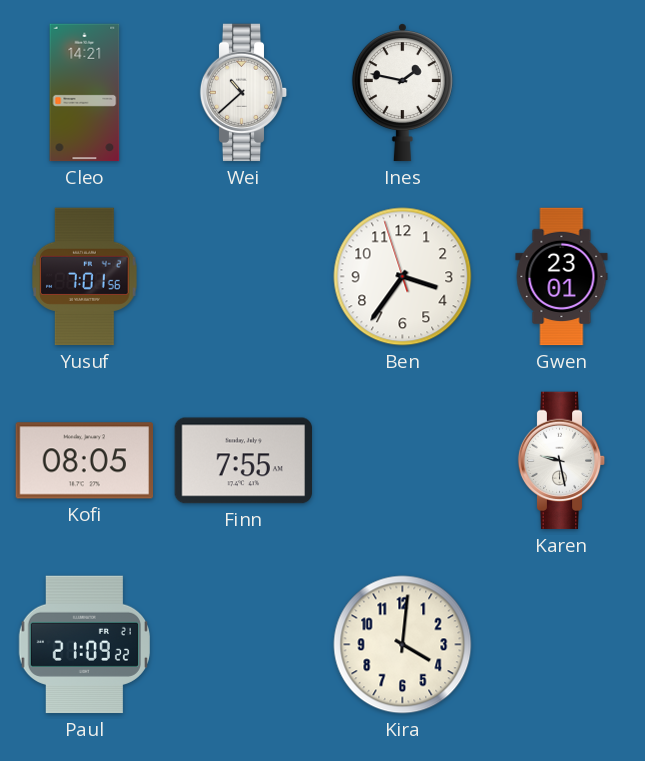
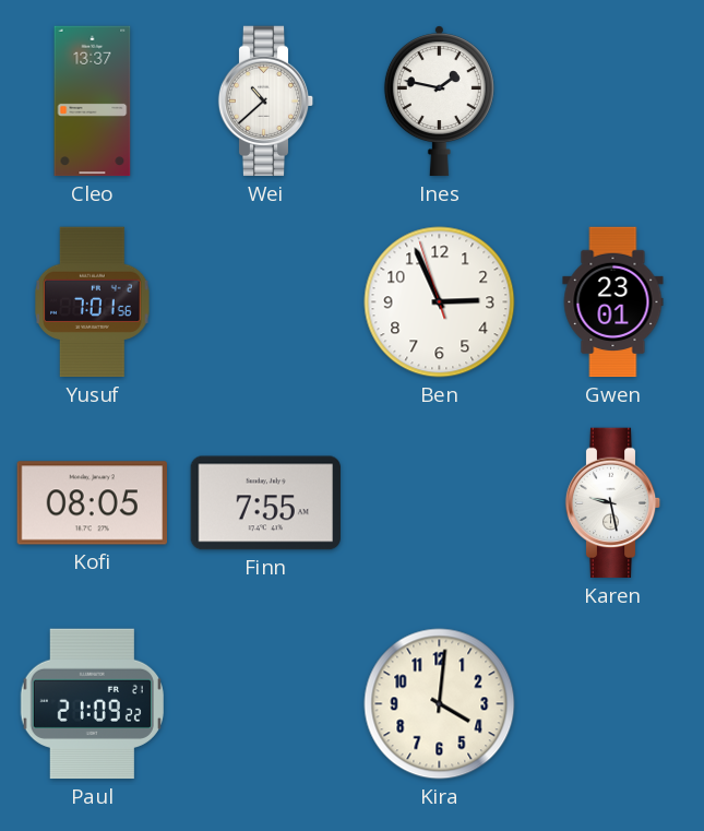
Cleo: 14:21 -> 13:37
Ben: 3:35 -> 2:55
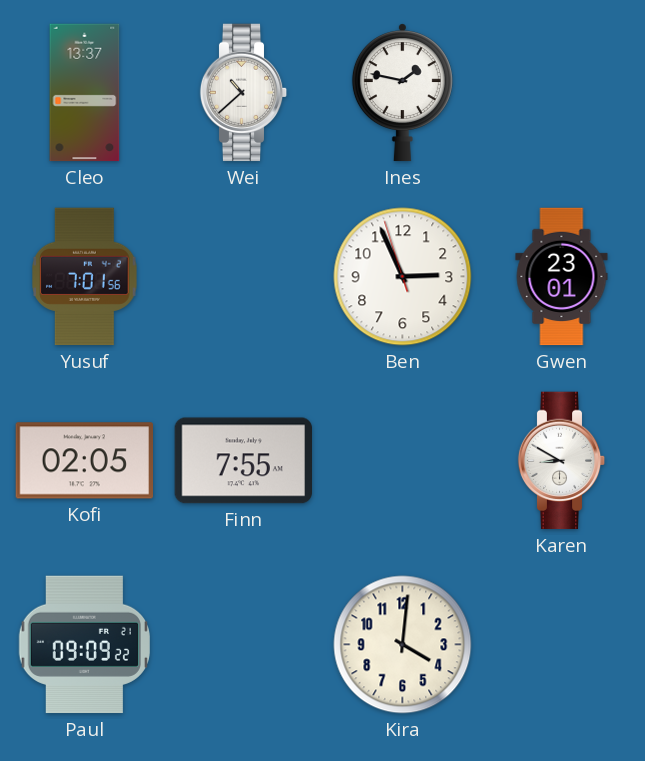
Kofi: 08:05 -> 02:05
Karen: 9:28 -> 8:50
Paul: 21:09 -> 09:09
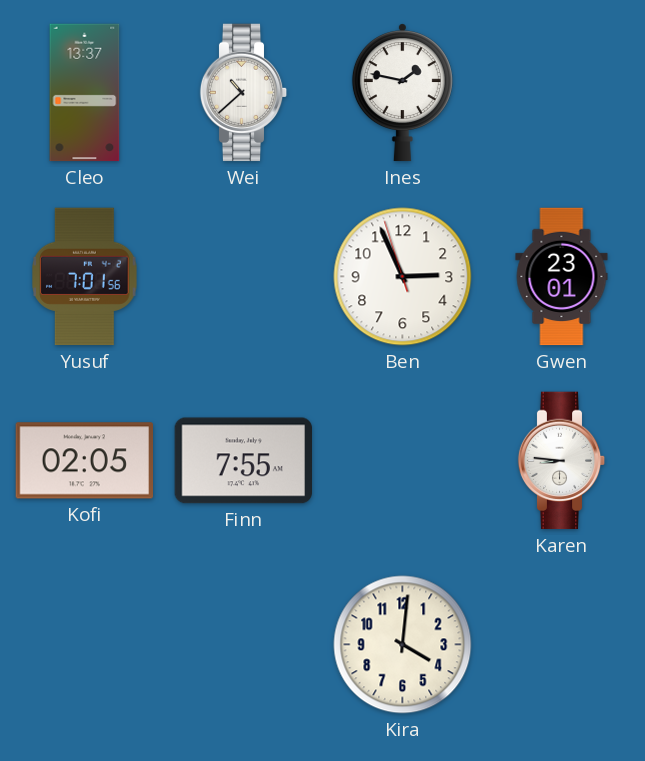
Karen: 8:50 -> 8:46
Paul: 09:09 -> none
